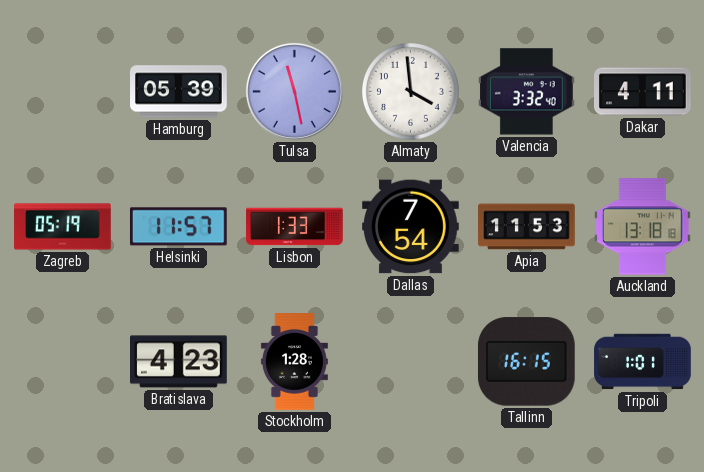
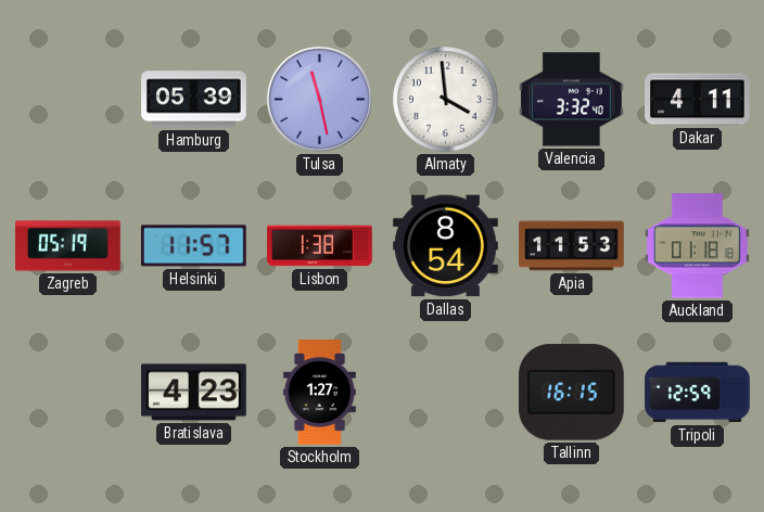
Lisbon: 1:33 -> 1:38
Dallas: 7:54 -> 8:54
Auckland: 13:18 -> 01:18
Stockholm: 1:28 -> 1:27
Tripoli: 1:01 -> 12:59
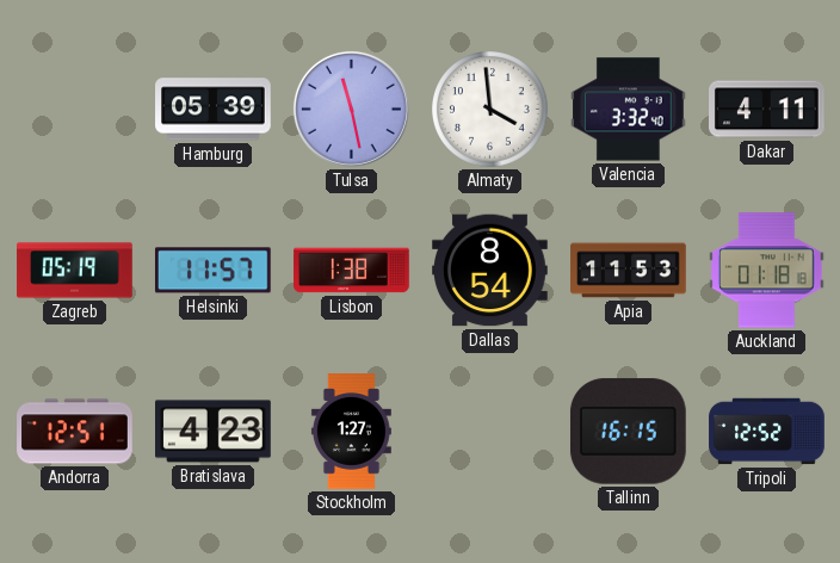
Andorra: none -> 12:51
Tripoli: 12:59 -> 12:52
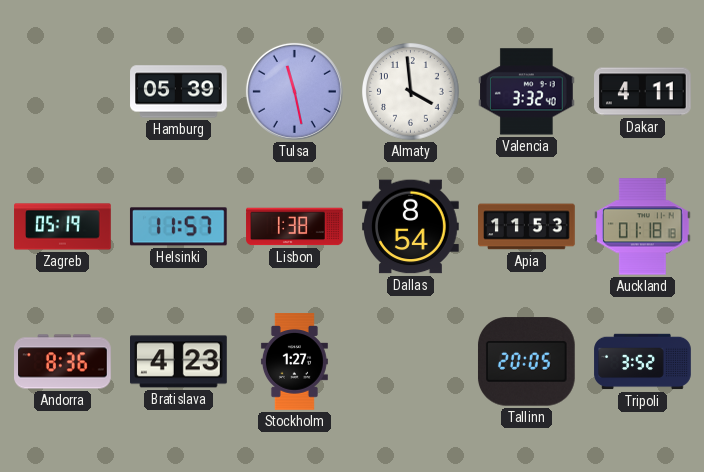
Andorra: 12:51 -> 8:36
Tallinn: 16:15 -> 20:05
Tripoli: 12:52 -> 3:52
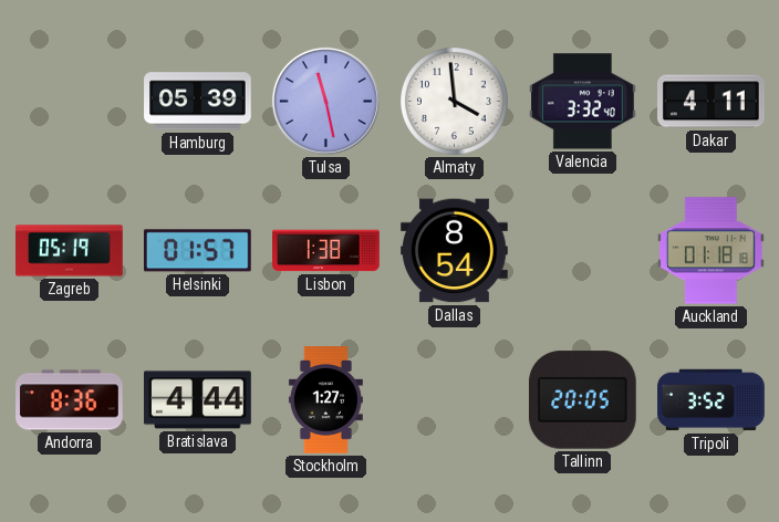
Helsinki: 11:57 -> 01:57
Apia: 11:53 -> none
Bratislava: 4:23 -> 4:44
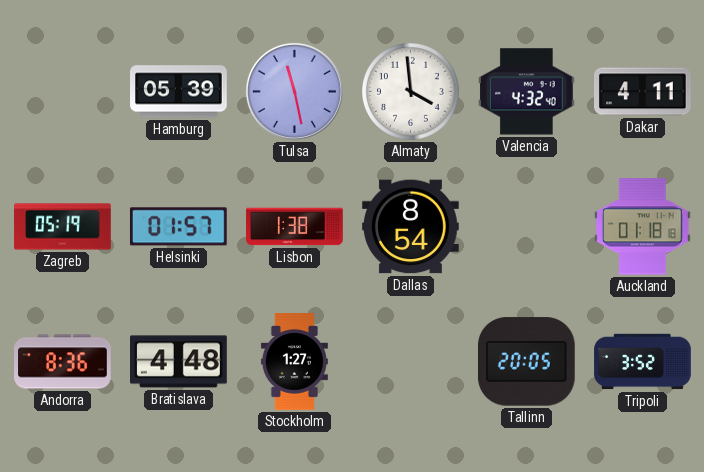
Valencia: 3:32 -> 4:32
Bratislava: 4:44 -> 4:48
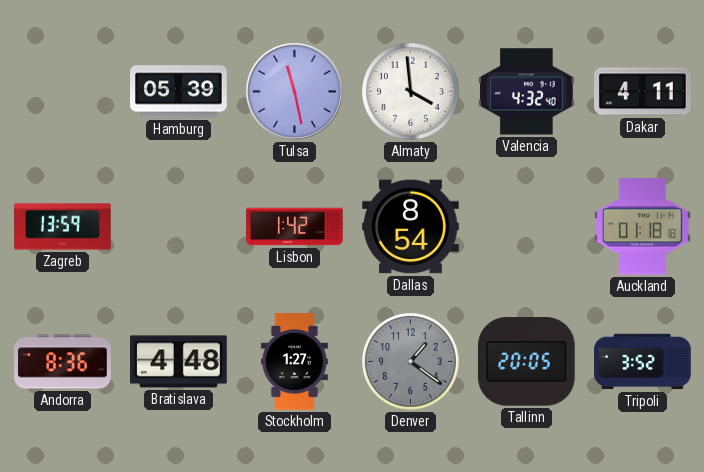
Zagreb: 05:19 -> 13:59
Helsinki: 01:57 -> none
Lisbon: 1:38 -> 1:42
Denver: none -> 1:21
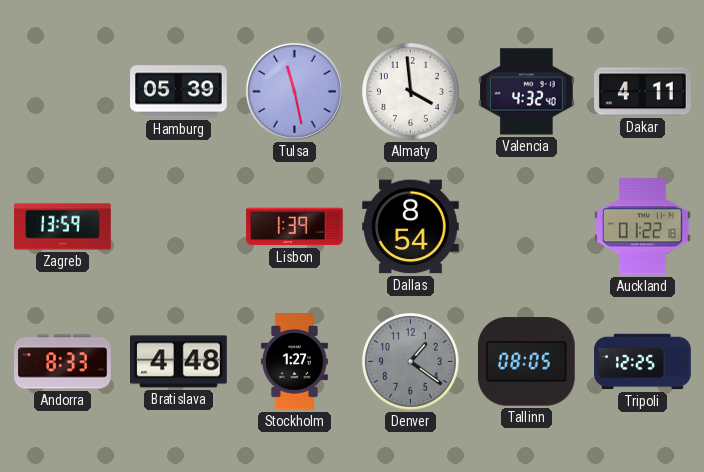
Lisbon: 1:42 -> 1:39
Auckland: 01:18 -> 01:22
Andorra: 8:36 -> 8:33
Tallinn: 20:05 -> 08:05
Tripoli: 3:52 -> 12:25
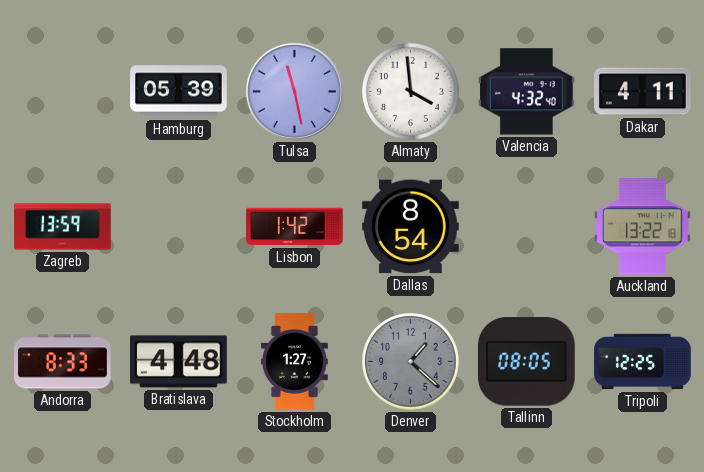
Lisbon: 1:39 -> 1:42
Auckland: 01:22 -> 13:22
Denver: 1:21 -> 1:22
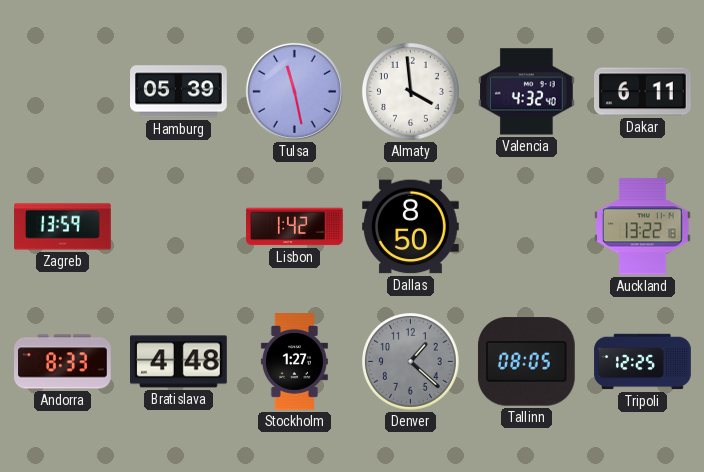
Dakar: 4:11 -> 6:11
Dallas: 8:54 -> 8:50
